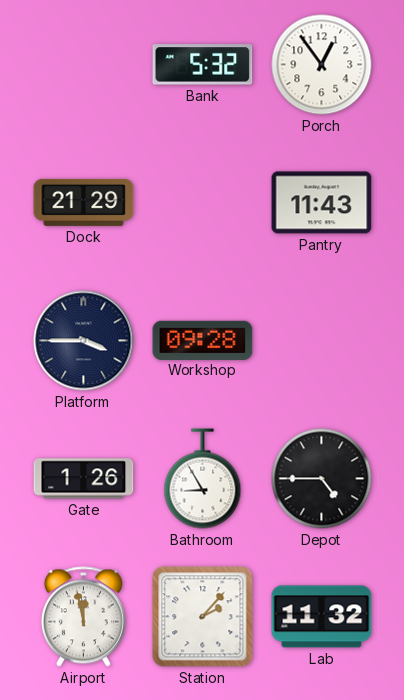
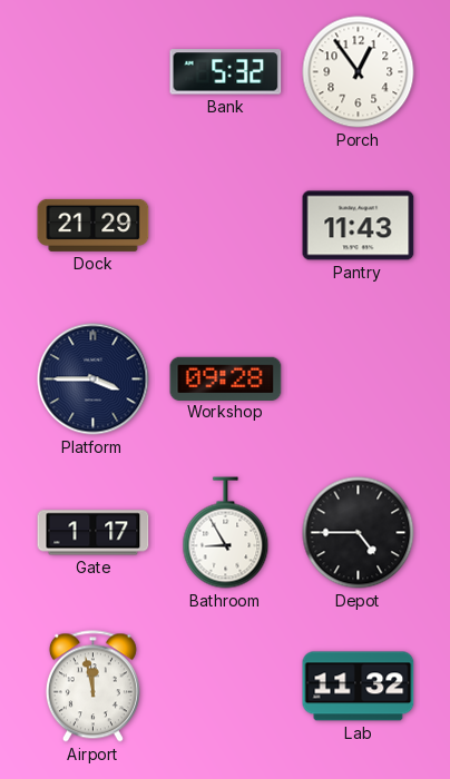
Gate: 1:26 -> 1:17
Station: 2:07 -> none
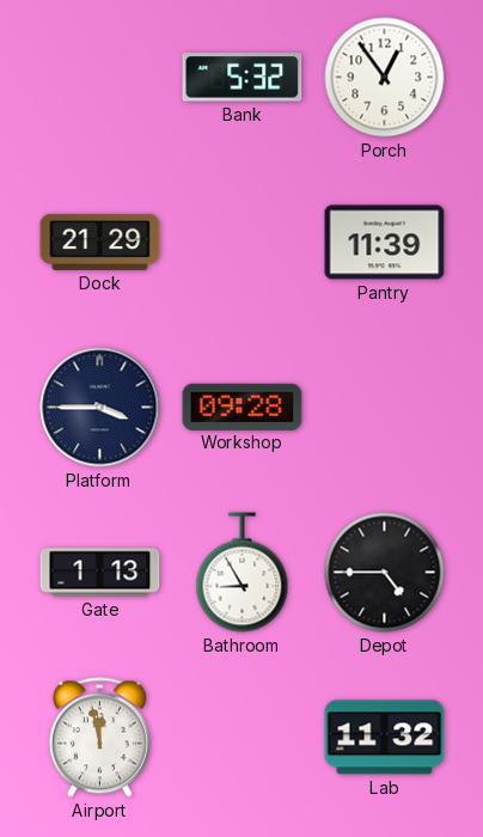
Pantry: 11:43 -> 11:39
Gate: 1:17 -> 1:13
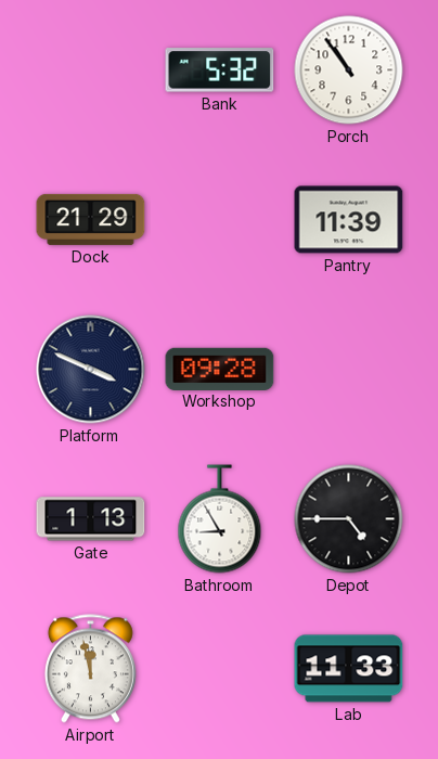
Porch: 12:54 -> 10:54
Platform: 3:45 -> 3:49
Lab: 11:32 -> 11:33
